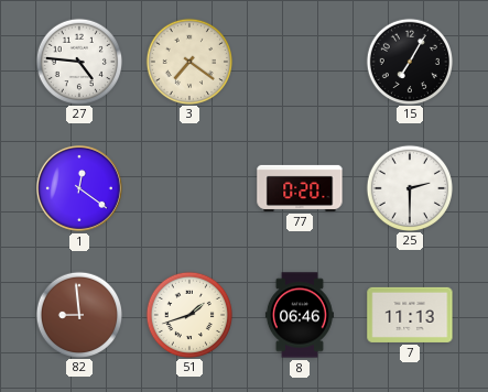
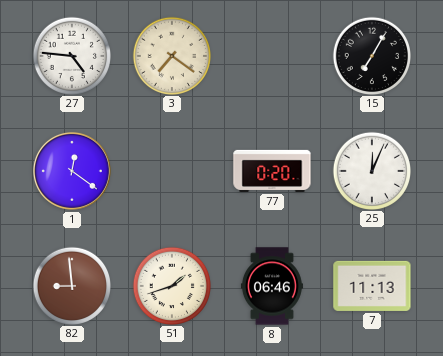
25: 2:30 -> 12:04
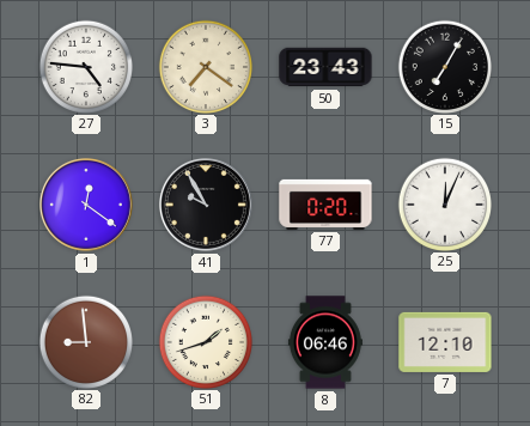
50: none -> 23:43
41: none -> 9:55
7: 11:13 -> 12:10
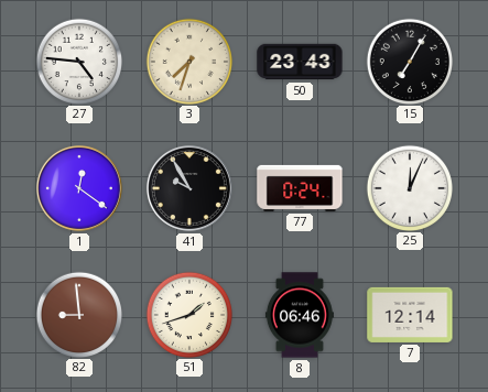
3: 7:21 -> 7:33
77: 0:20 -> 0:24
7: 12:10 -> 12:14
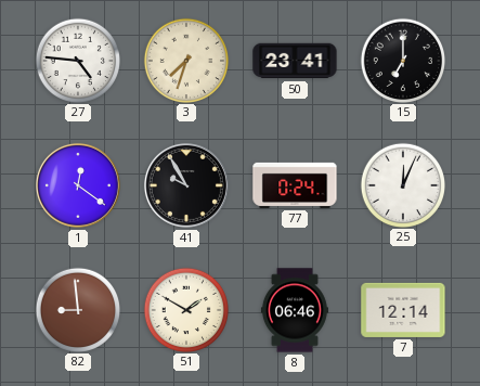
50: 23:43 -> 23:41
15: 7:05 -> 7:00
51: 1:42 -> 1:50
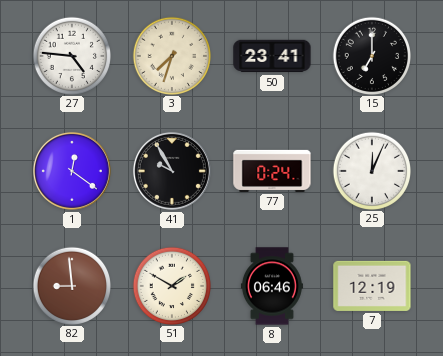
7: 12:14 -> 12:19
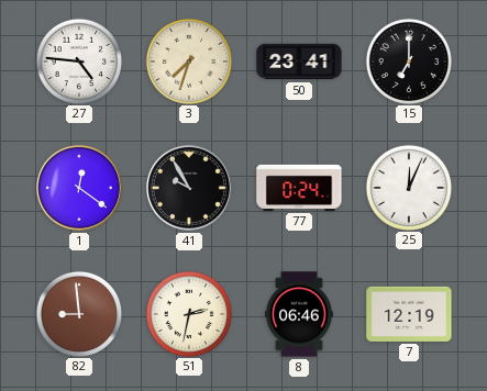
51: 1:50 -> 2:32
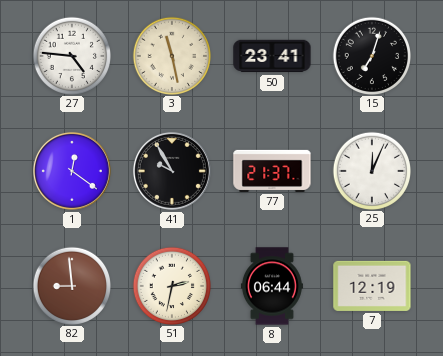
3: 7:33 -> 11:28
15: 7:00 -> 7:03
77: 0:24 -> 21:37
8: 06:46 -> 06:44
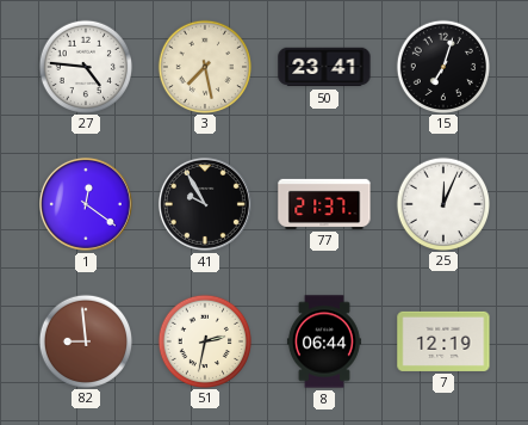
3: 11:28 -> 7:28
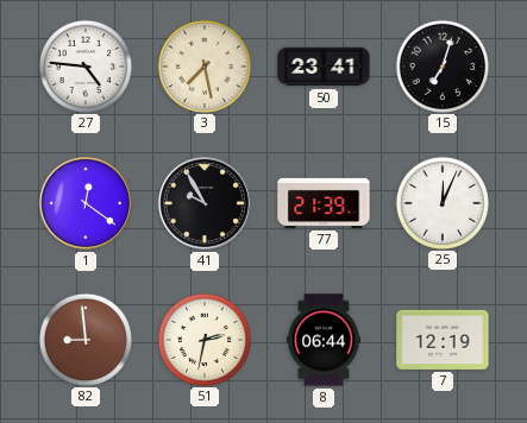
77: 21:37 -> 21:39
